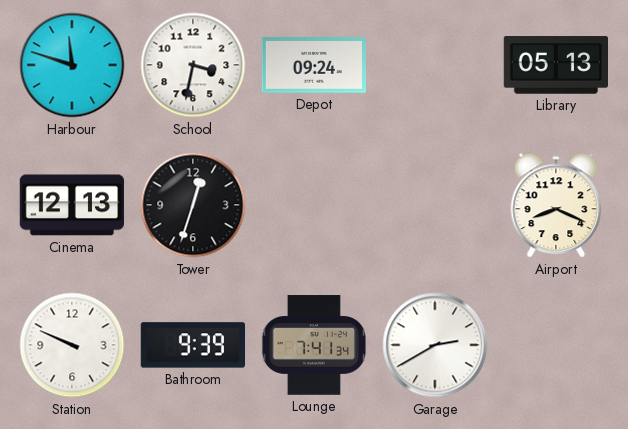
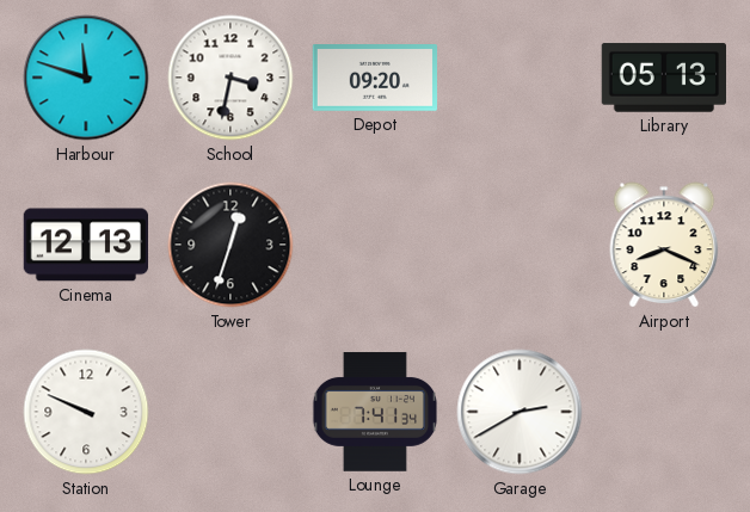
Depot: 09:24 -> 09:20
Bathroom: 9:39 -> none
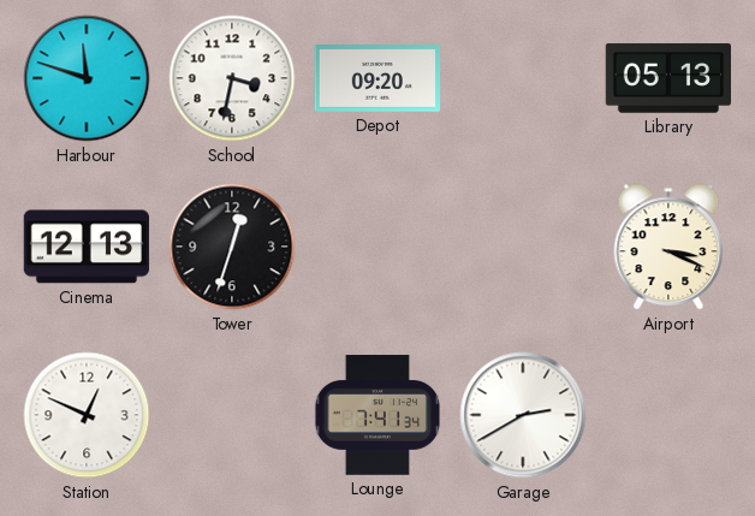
Airport: 8:19 -> 3:19
Station: 9:49 -> 12:49
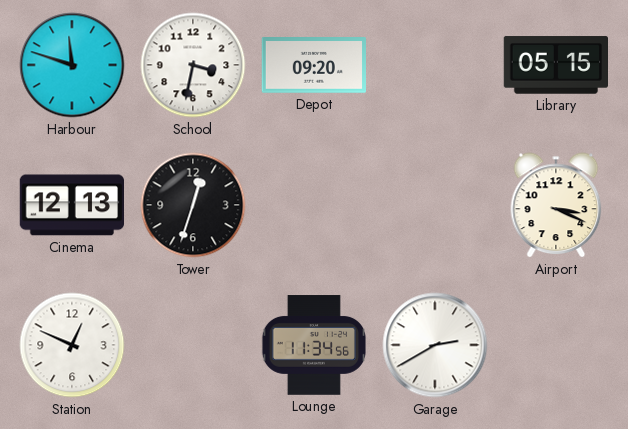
Library: 05:13 -> 05:15
Lounge: 7:41 -> 11:34
